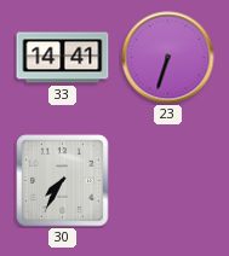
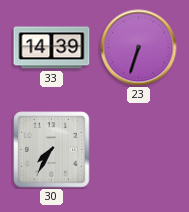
33: 14:41 -> 14:39
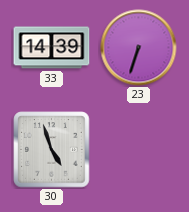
30: 7:35 -> 4:57
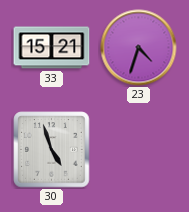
33: 14:39 -> 15:21
23: 6:33 -> 4:33
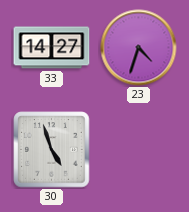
33: 15:21 -> 14:27
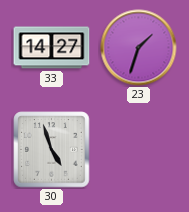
23: 4:33 -> 1:33
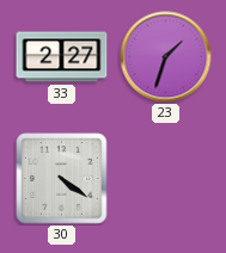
33: 14:27 -> 2:27
30: 4:57 -> 4:21
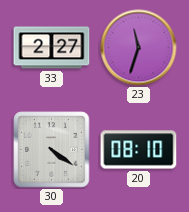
23: 1:33 -> 11:33
20: none -> 08:10
